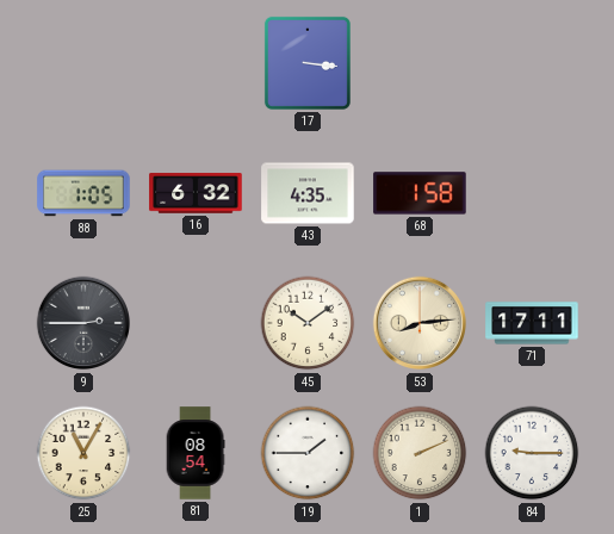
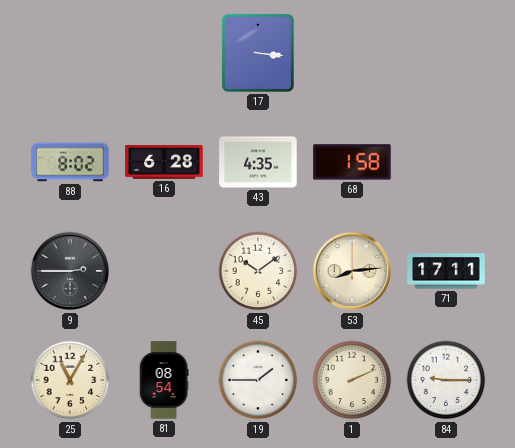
88: 1:05 -> 8:02
16: 6:32 -> 6:28
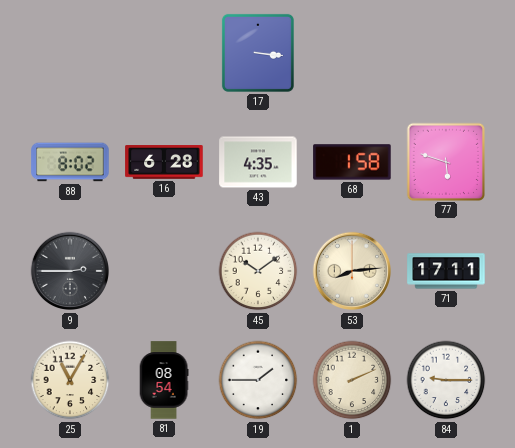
77: none -> 5:48
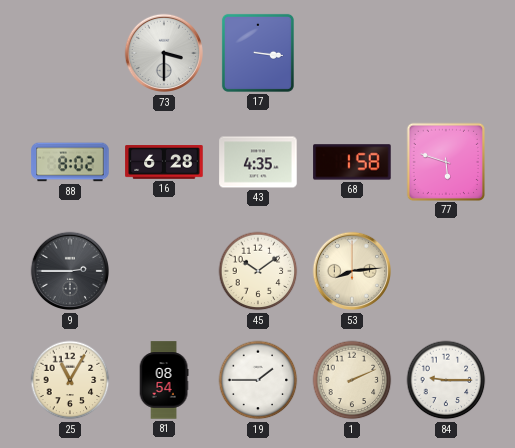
73: none -> 3:30
71: 17:11 -> none
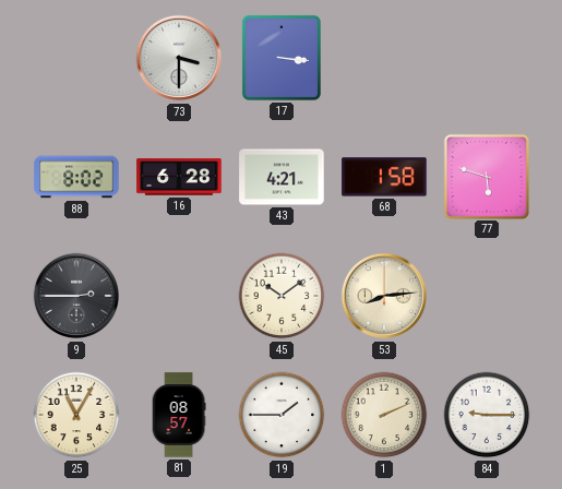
43: 4:35 -> 4:21
81: 08:54 -> 08:57
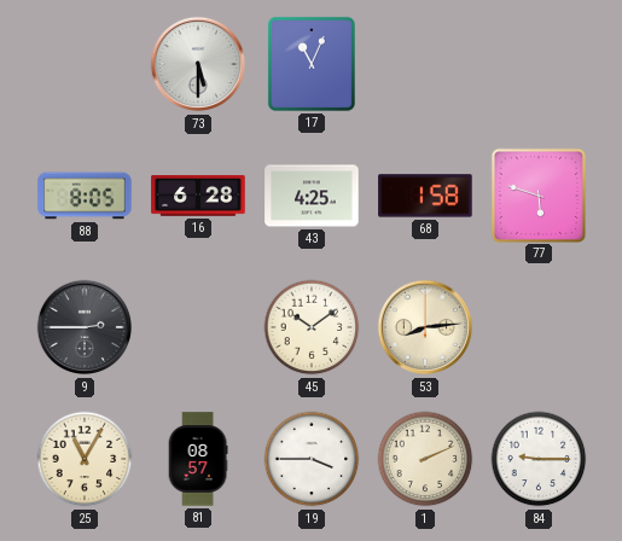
73: 3:30 -> 5:30
17: 3:16 -> 11:04
88: 8:02 -> 8:05
43: 4:21 -> 4:25
19: 1:45 -> 3:45
